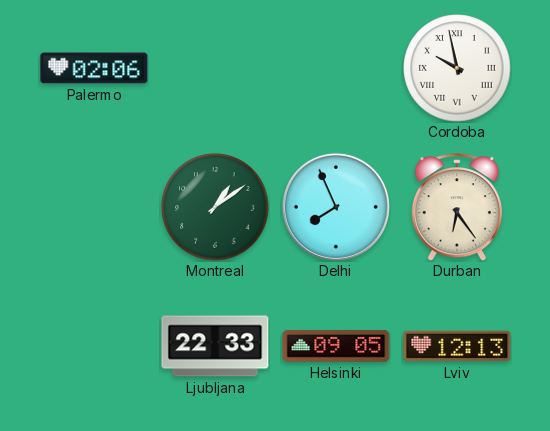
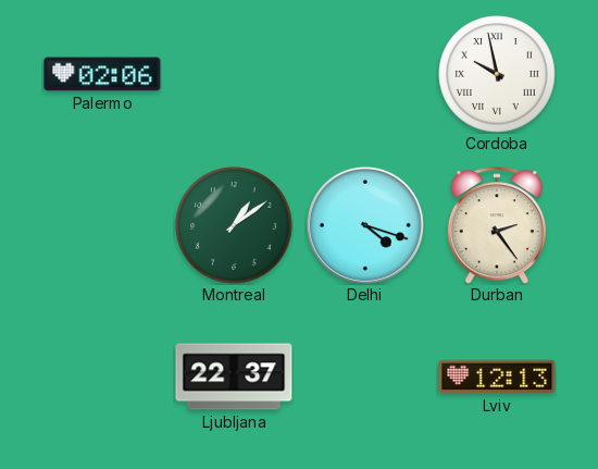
Delhi: 7:56 -> 4:18
Durban: 6:24 -> 2:24
Ljubljana: 22:33 -> 22:37
Helsinki: 09:05 -> none
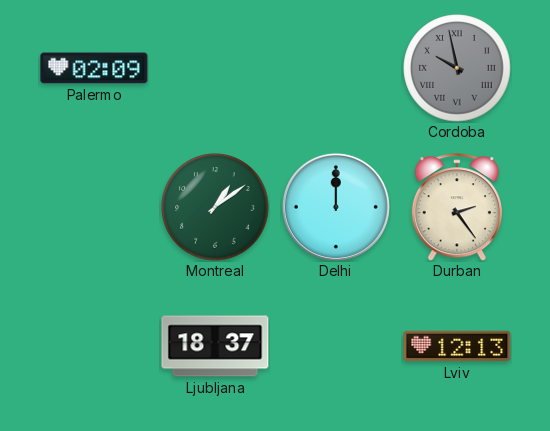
Palermo: 02:06 -> 02:09
Cordoba dial: white -> grey
Delhi: 4:18 -> 12:00
Ljubljana: 22:37 -> 18:37
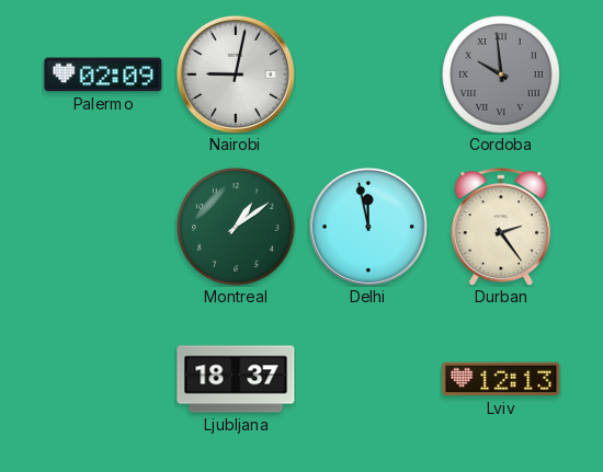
Nairobi: none -> 9:02
Cordoba: 9:58 -> 9:59
Delhi: 12:00 -> 11:58
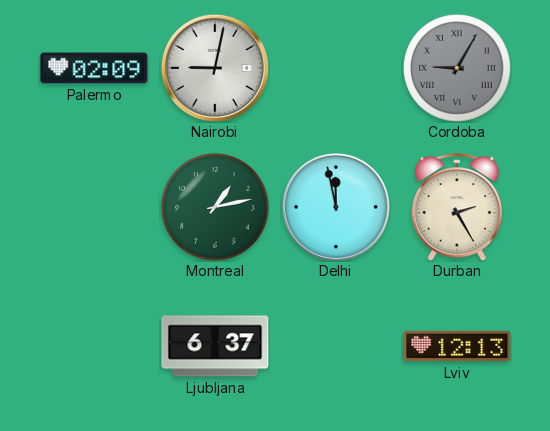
Cordoba: 9:59 -> 9:05
Montreal: 1:09 -> 1:13
Durban: 2:24 -> 2:25
Ljubljana: 18:37 -> 6:37
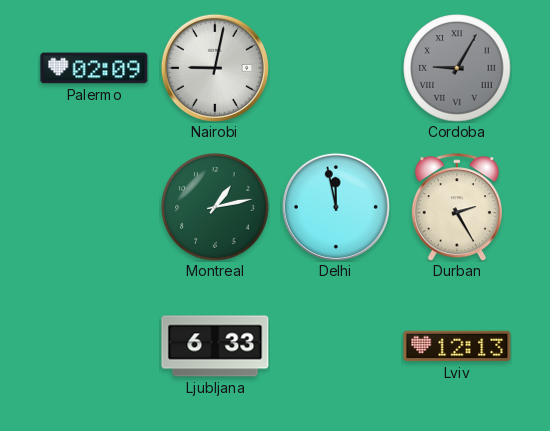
Ljubljana: 6:37 -> 6:33
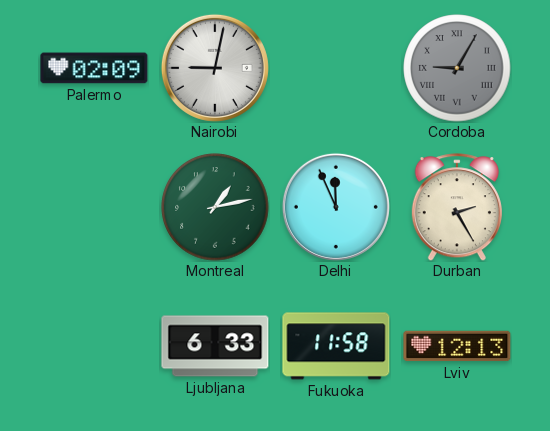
Delhi: 11:58 -> 11:56
Fukuoka: none -> 11:58
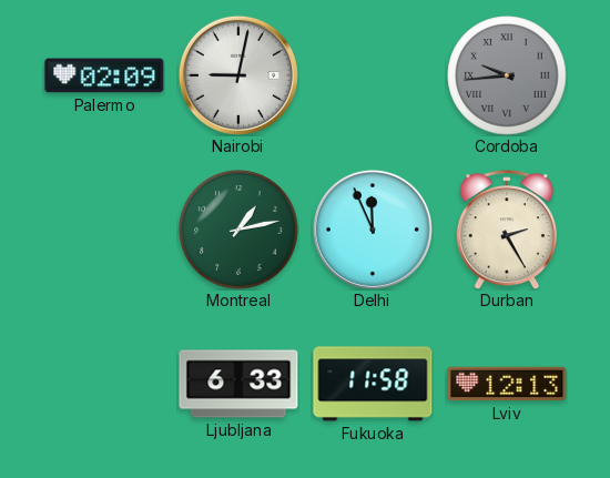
Cordoba: 9:05 -> 9:44
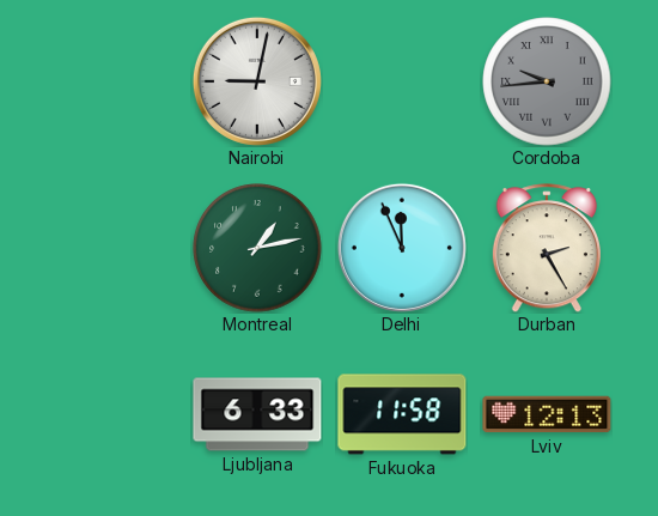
Palermo: 02:09 -> none
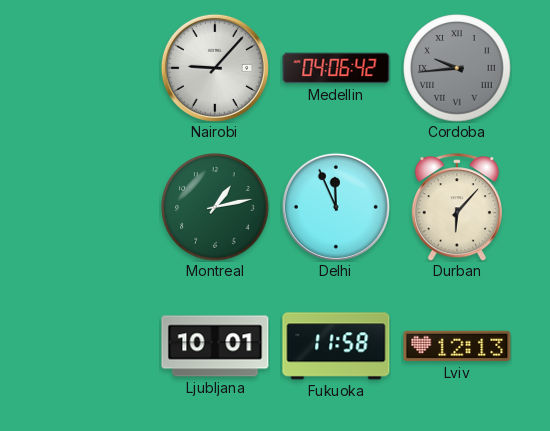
Nairobi: 9:02 -> 9:07
Medellin: none -> 04:06
Durban: 2:25 -> 6:07
Ljubljana: 6:33 -> 10:01
